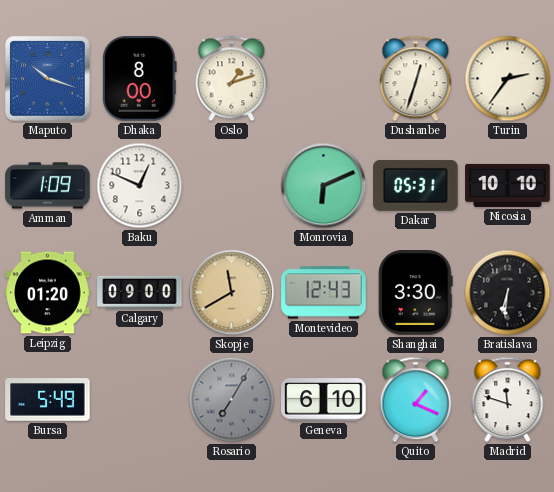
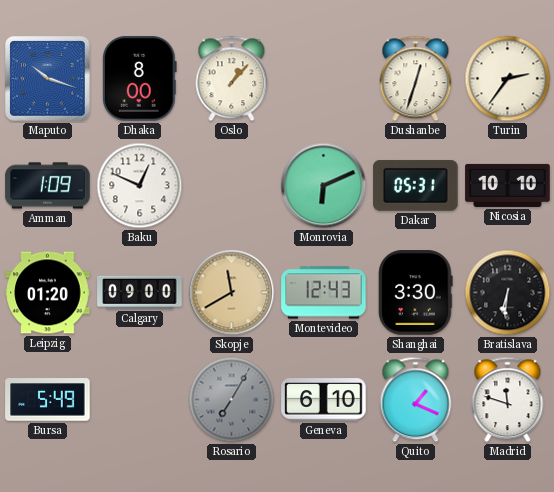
Oslo: 1:12 -> 1:07
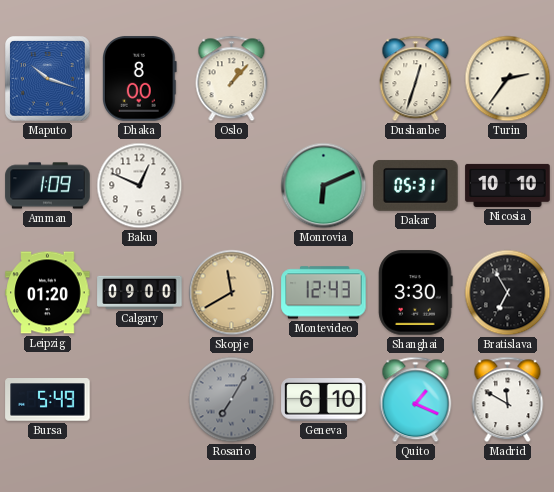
Bratislava: 6:31 -> 6:55
Madrid: 11:48 -> 11:50
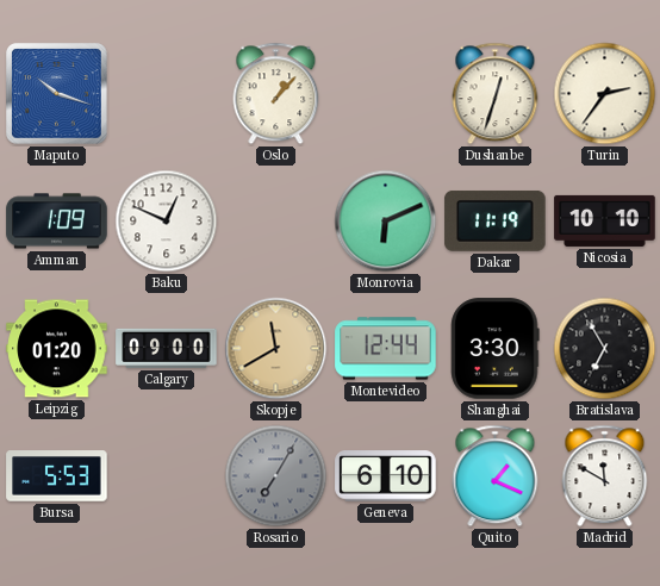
Dhaka: 8:00 -> none
Dakar: 05:31 -> 11:19
Montevideo: 12:43 -> 12:44
Bursa: 5:49 -> 5:53
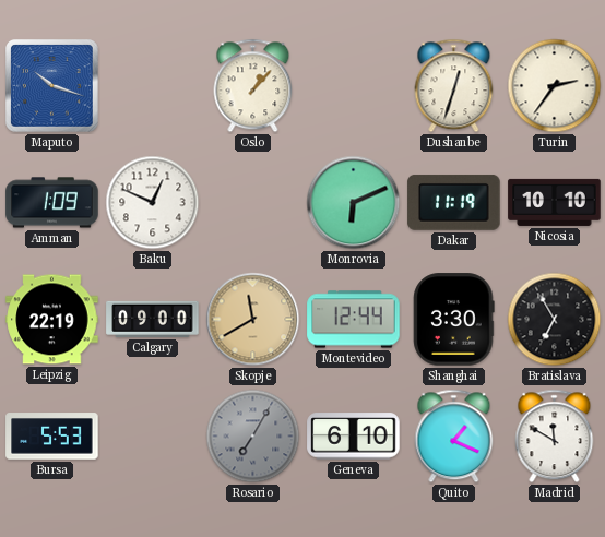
Leipzig: 01:20 -> 22:19
